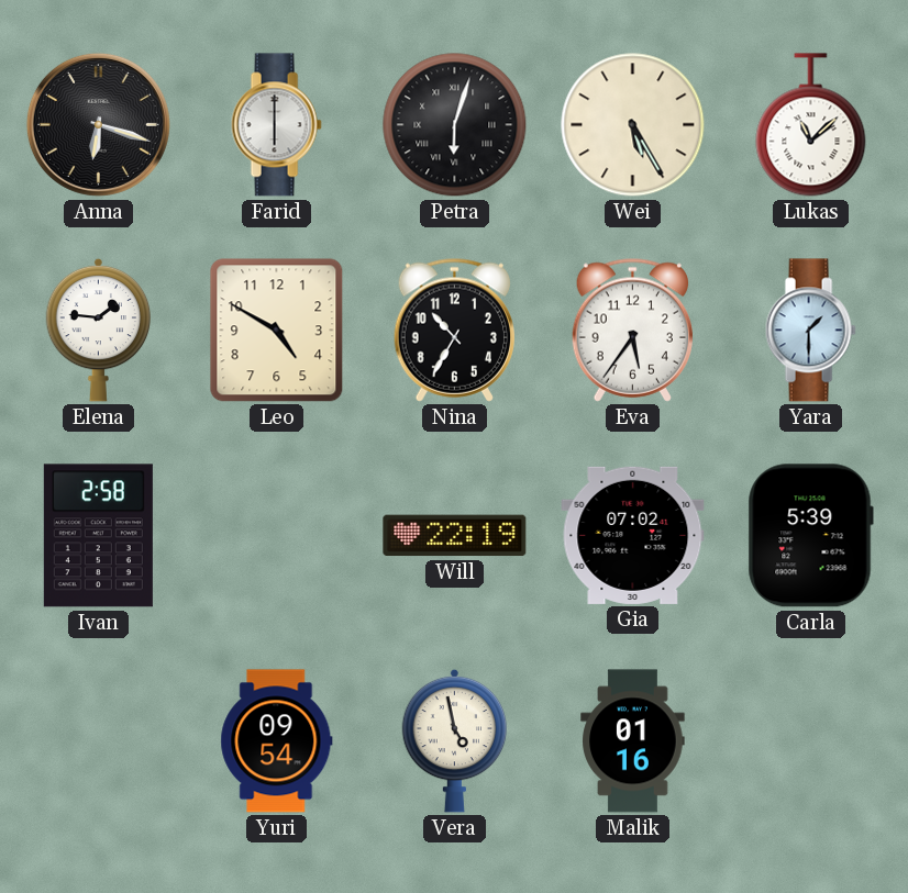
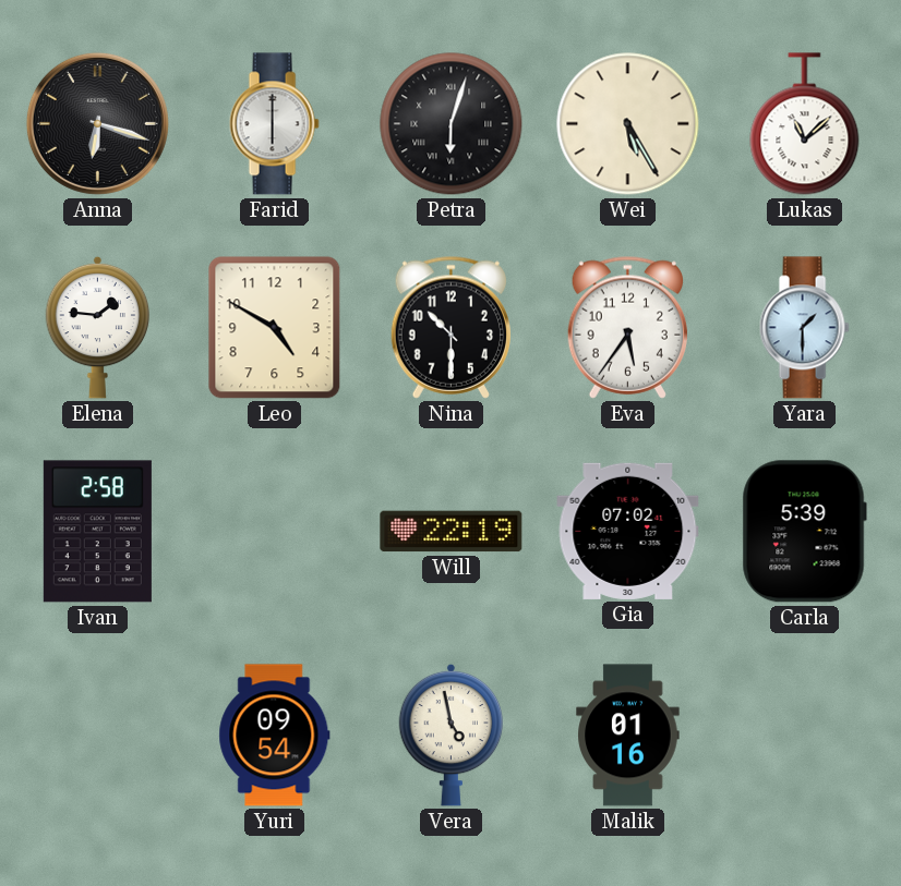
Nina: 10:35 -> 10:30
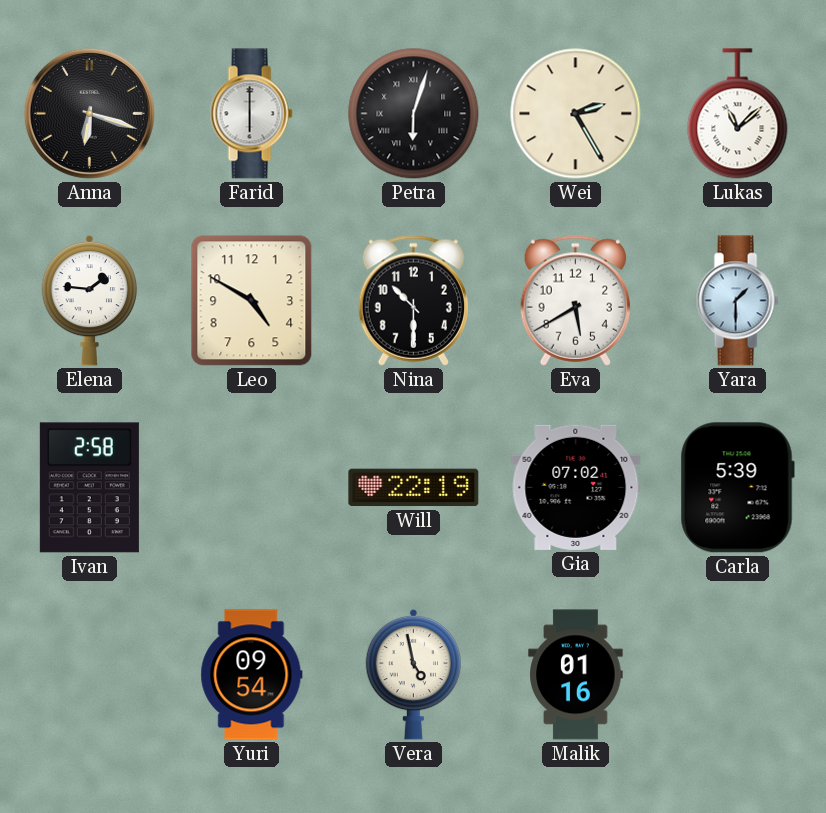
Wei: 5:25 -> 2:25
Eva: 5:36 -> 5:40
